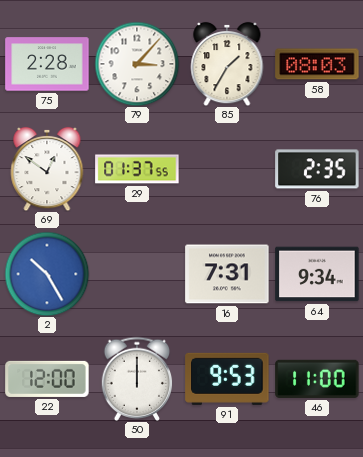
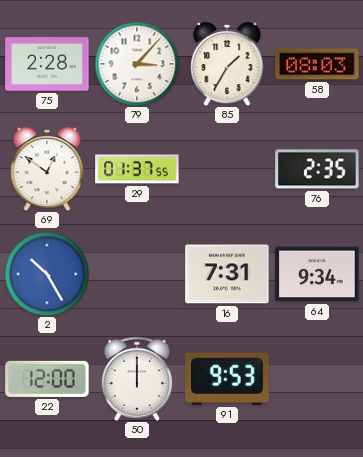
46: 11:00 -> none
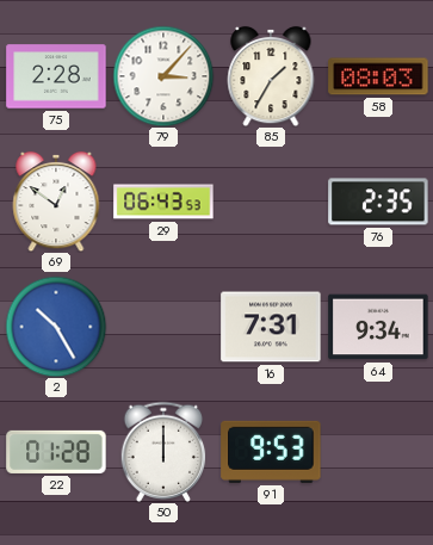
29: 01:37 -> 06:43
22: 12:00 -> 01:28
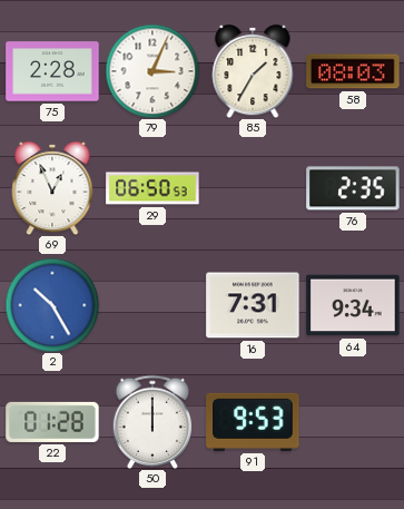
79: 3:07 -> 3:04
69: 12:51 -> 12:56
29: 06:43 -> 06:50
